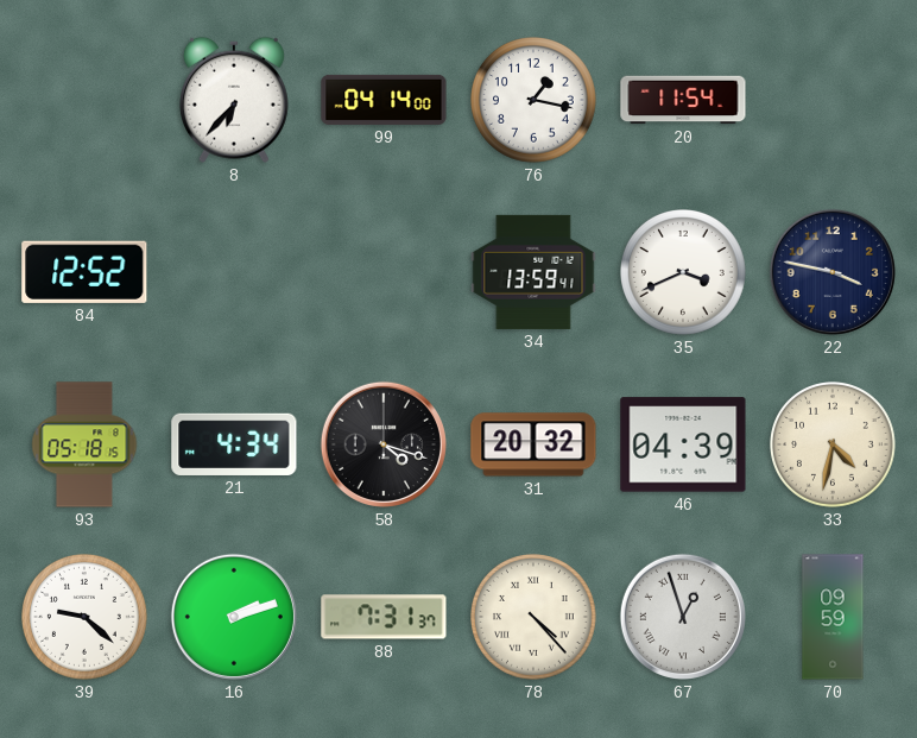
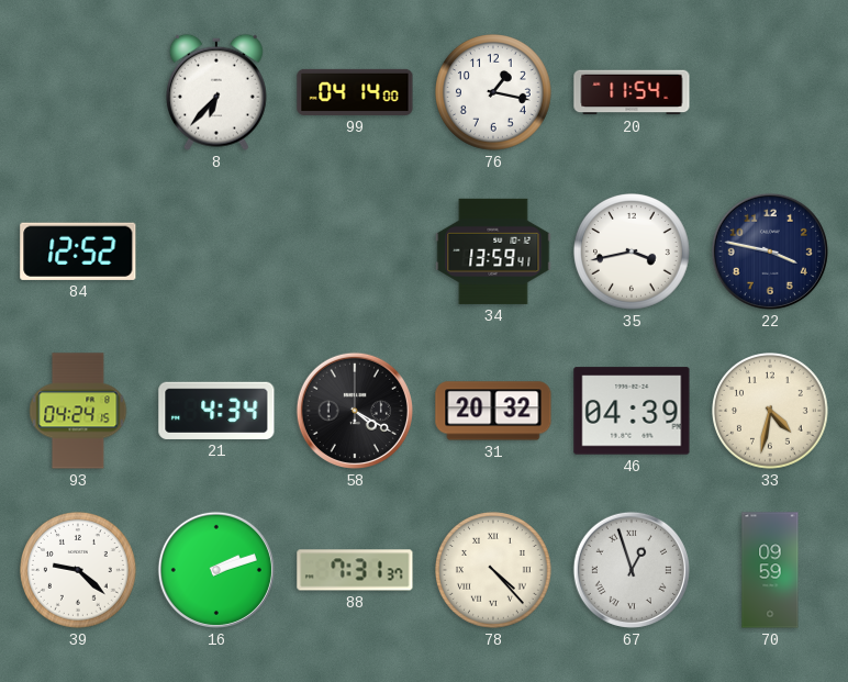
35: 3:41 -> 3:43
93: 05:18 -> 04:24
58: 4:18 -> 4:20
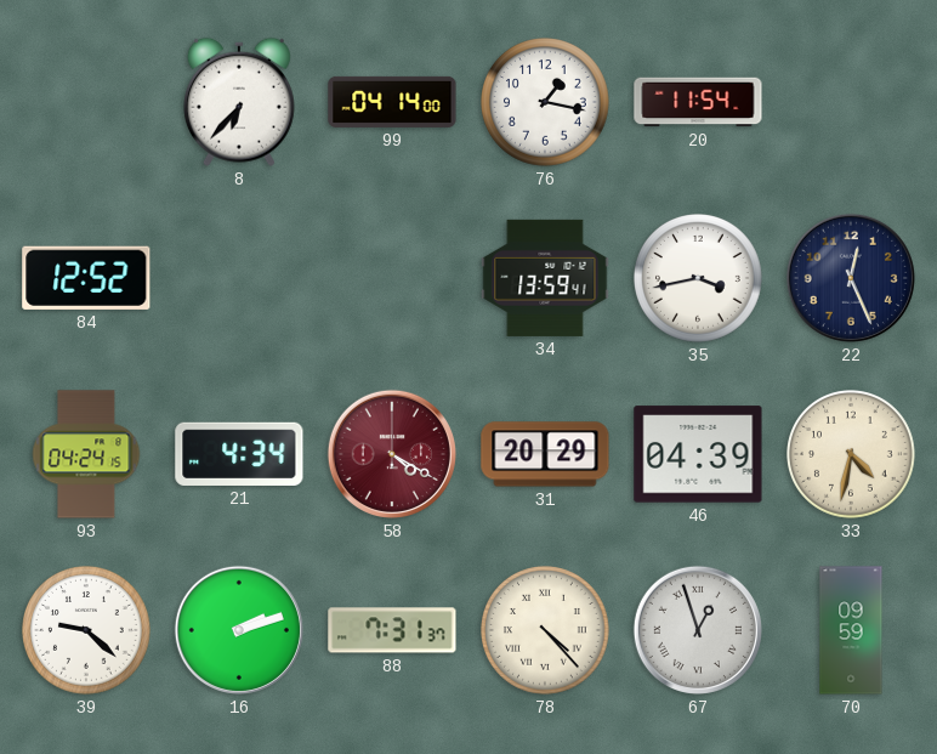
22: 3:47 -> 12:26
58 dial: black -> burgundy
31: 20:32 -> 20:29
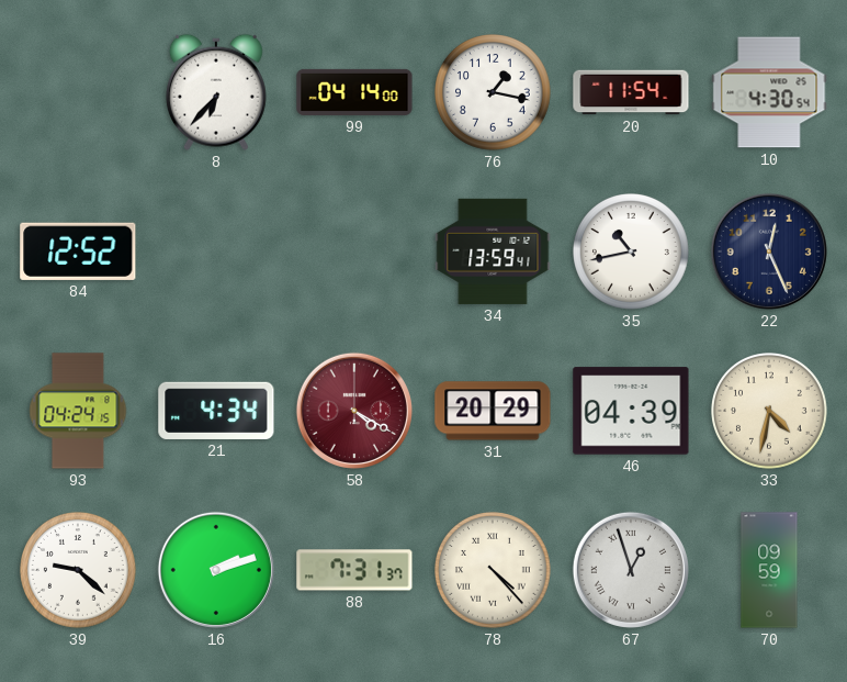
10: none -> 4:30
35: 3:43 -> 10:43
